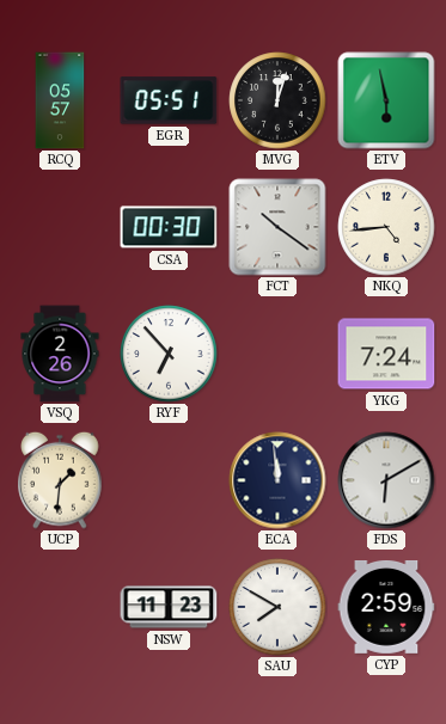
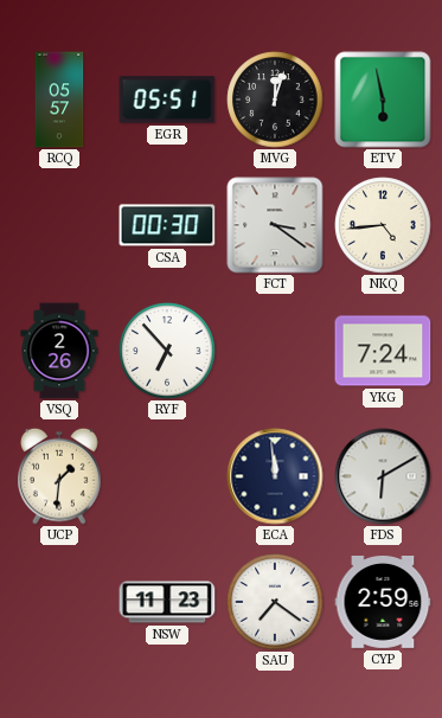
FCT: 10:21 -> 3:21
SAU: 7:50 -> 7:21
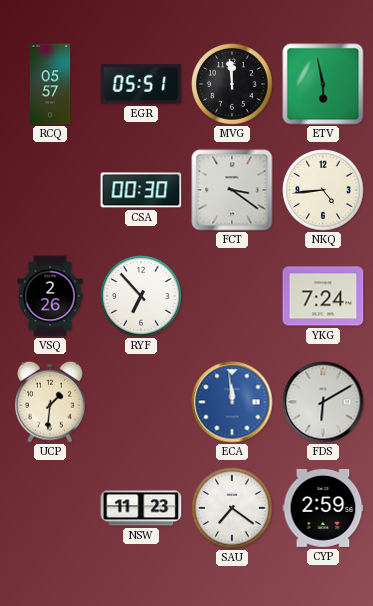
MVG: 12:03 -> 11:59
ECA dial: navy -> blue
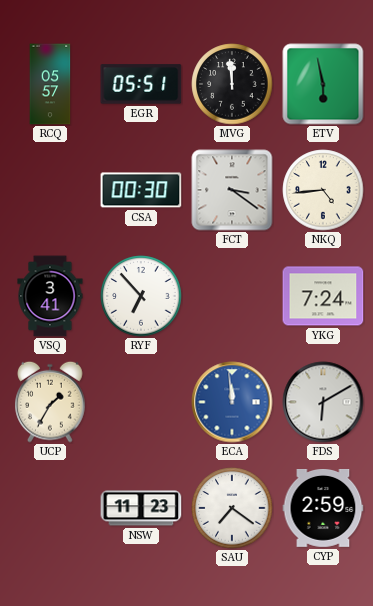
VSQ: 2:26 -> 3:41
UCP: 1:31 -> 1:35
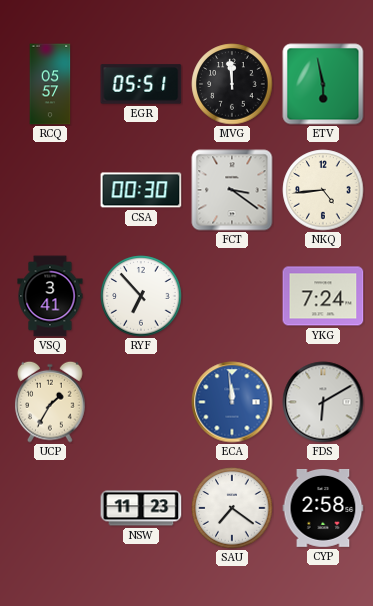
CYP: 2:59 -> 2:58
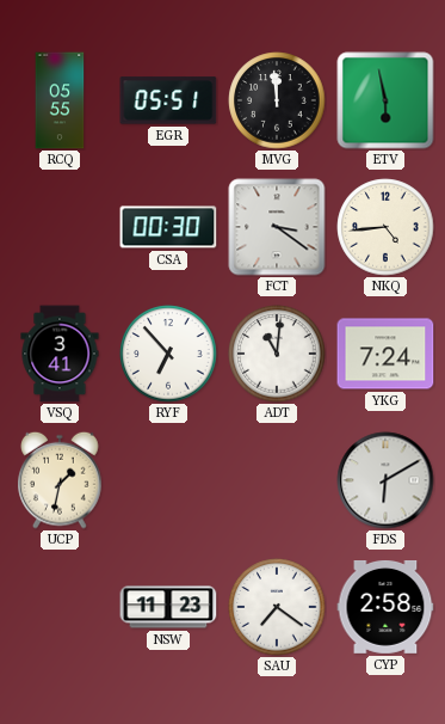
RCQ: 05:57 -> 05:55
ADT: none -> 11:01
UCP: 1:35 -> 1:32
ECA: 11:59 -> none
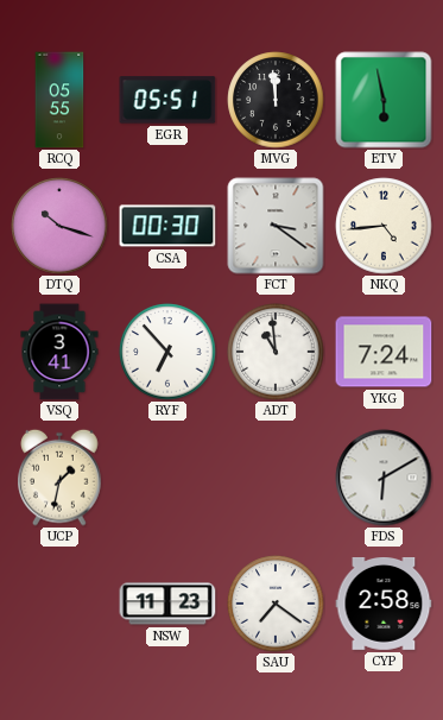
DTQ: none -> 10:18
ADT: 11:01 -> 10:59
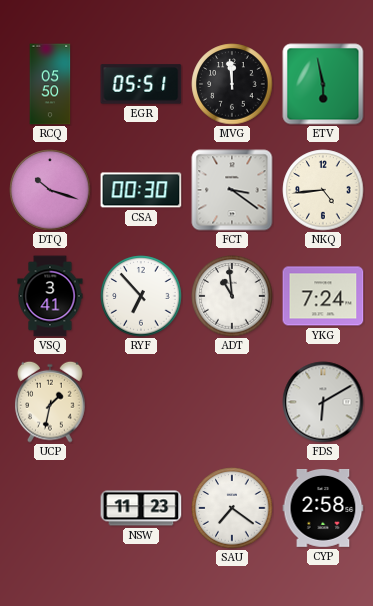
RCQ: 05:55 -> 05:50
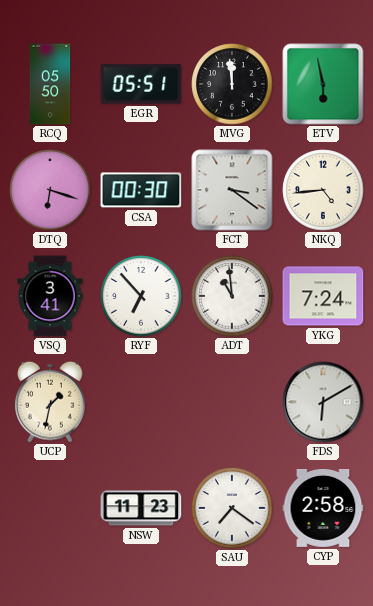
DTQ: 10:18 -> 6:18
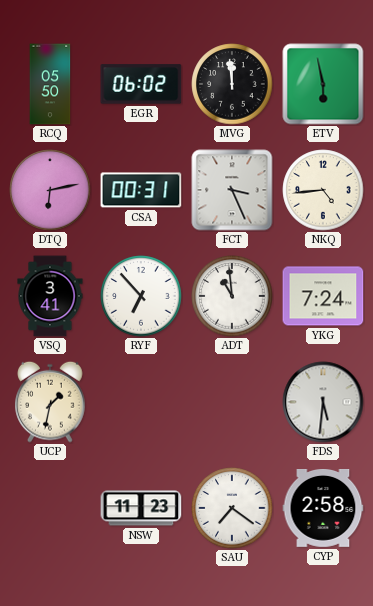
EGR: 05:51 -> 06:02
DTQ: 6:18 -> 6:13
CSA: 00:30 -> 00:31
FCT: 3:21 -> 3:26
FDS: 6:10 -> 5:31
